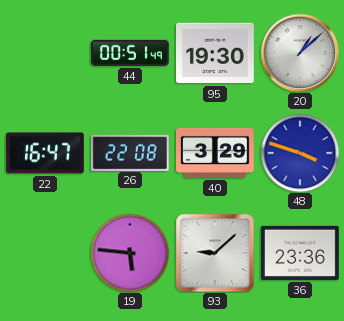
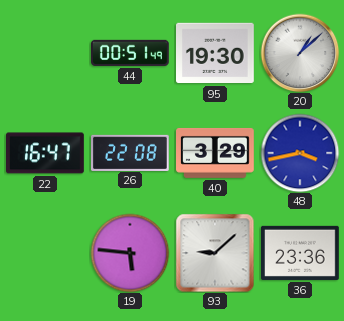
48: 3:48 -> 3:43
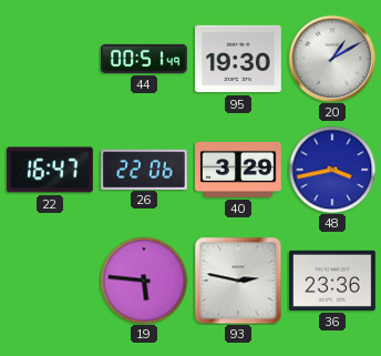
20: 1:08 -> 1:10
26: 22:08 -> 22:06
93: 9:08 -> 2:47
